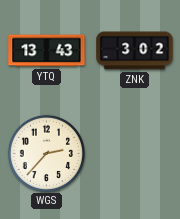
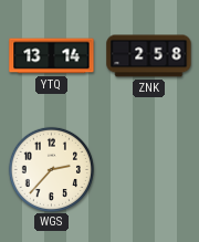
YTQ: 13:43 -> 13:14
ZNK: 3:02 -> 2:58
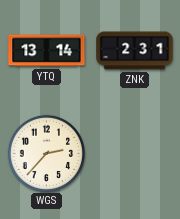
ZNK: 2:58 -> 2:31
